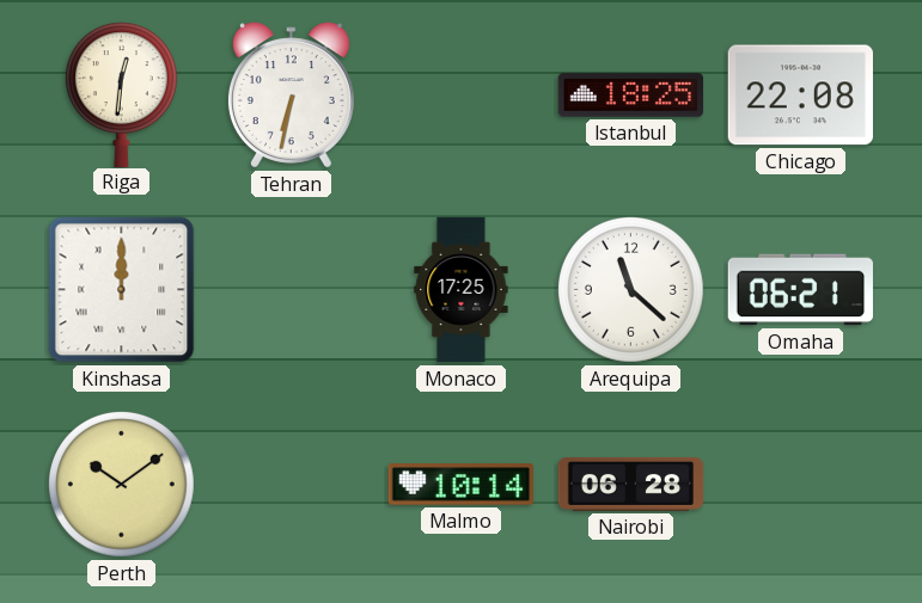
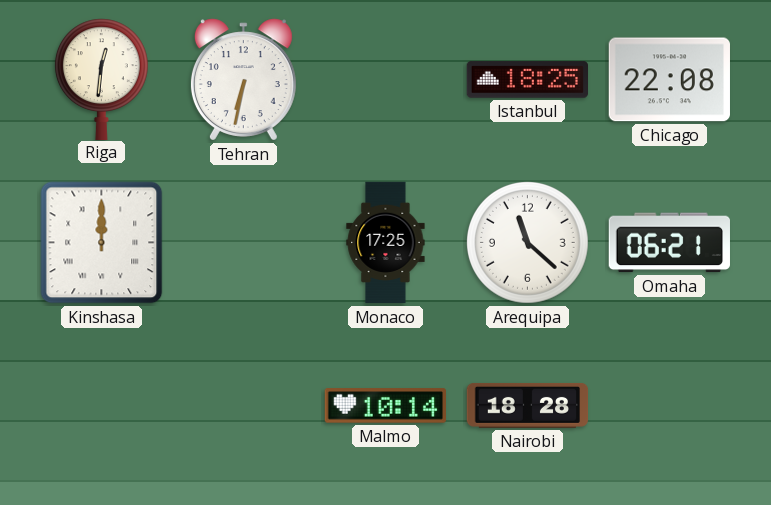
Perth: 10:09 -> none
Nairobi: 06:28 -> 18:28
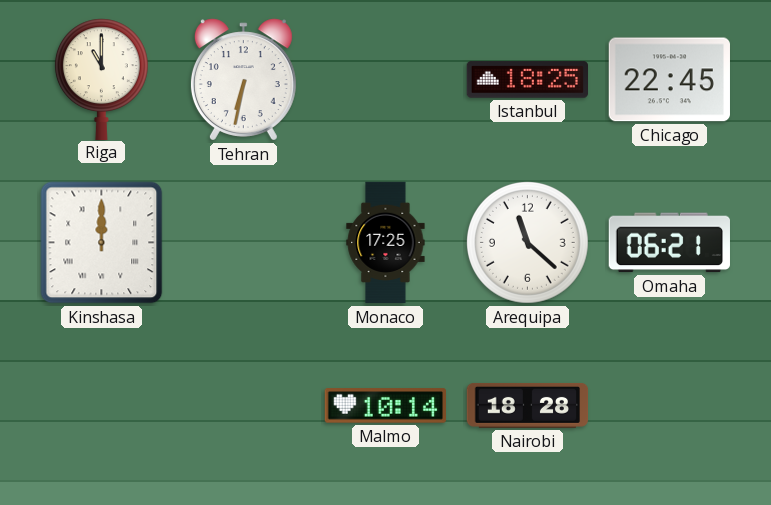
Riga: 12:31 -> 11:00
Chicago: 22:08 -> 22:45
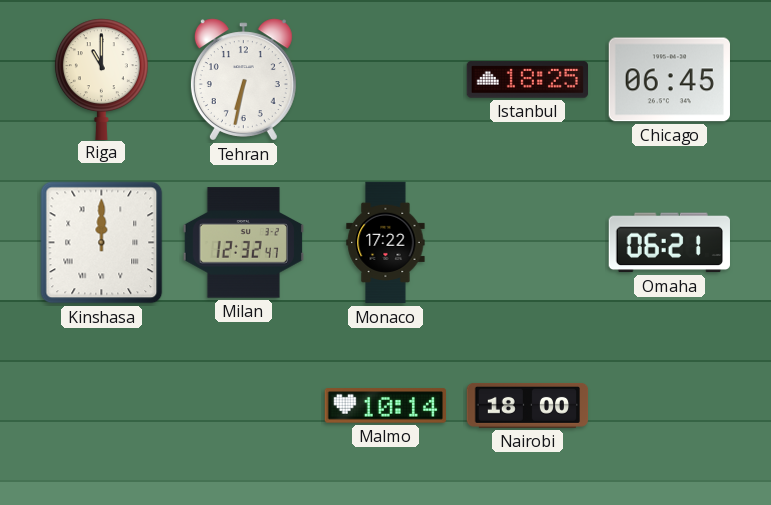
Chicago: 22:45 -> 06:45
Milan: none -> 12:32
Monaco: 17:25 -> 17:22
Arequipa: 11:22 -> none
Nairobi: 18:28 -> 18:00
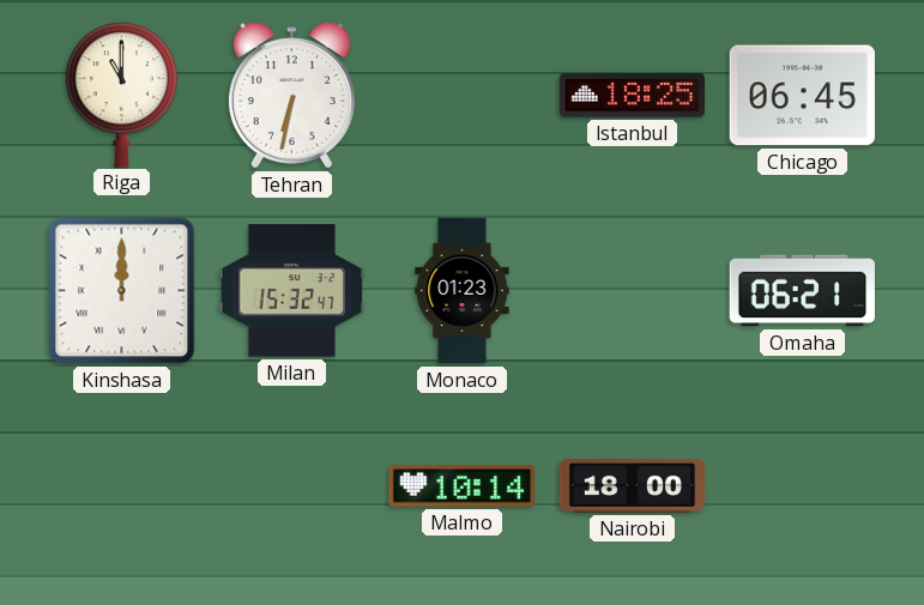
Milan: 12:32 -> 15:32
Monaco: 17:22 -> 01:23
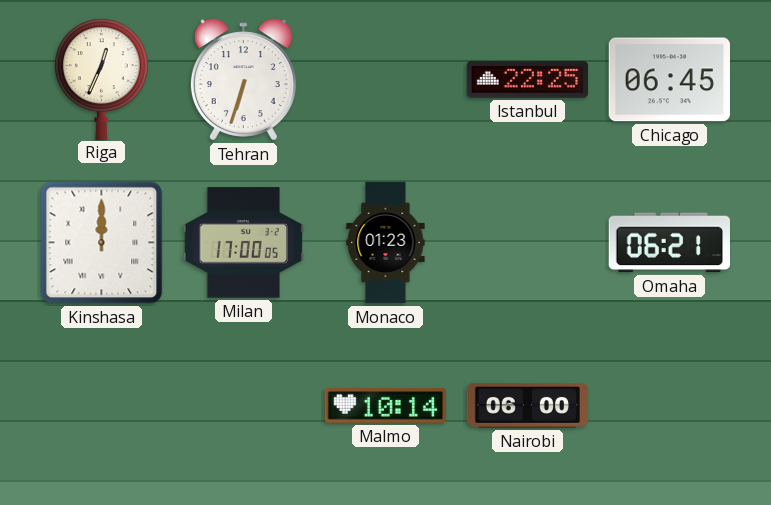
Riga: 11:00 -> 12:34
Tehran: 6:32 -> 6:33
Istanbul: 18:25 -> 22:25
Milan: 15:32 -> 17:00
Nairobi: 18:00 -> 06:00
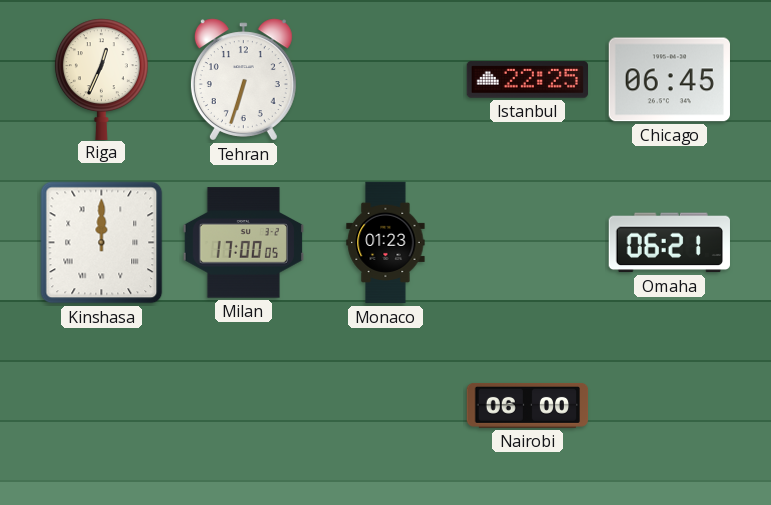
Malmo: 10:14 -> none
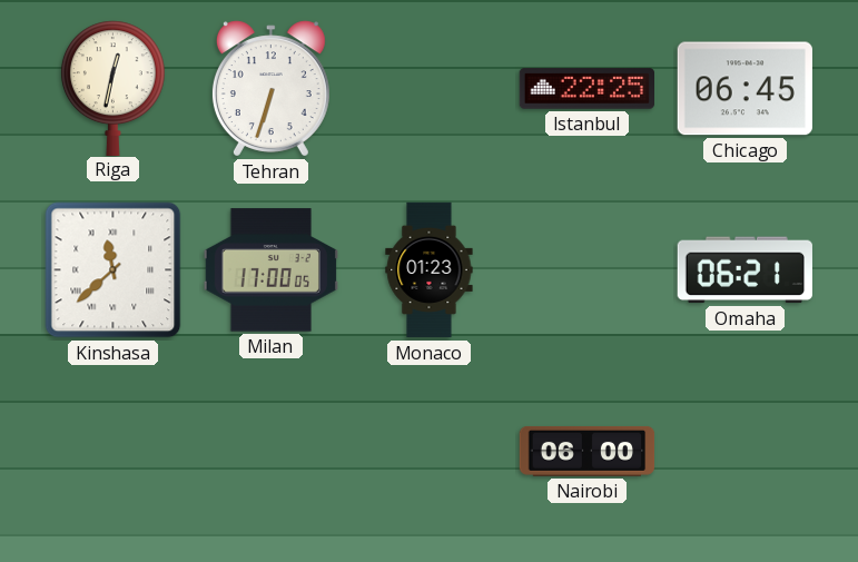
Riga: 12:34 -> 12:32
Kinshasa: 12:00 -> 11:38
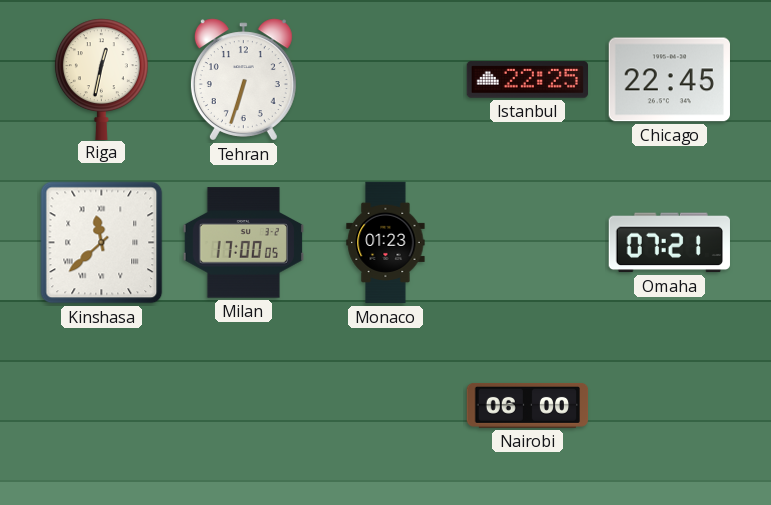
Chicago: 06:45 -> 22:45
Omaha: 06:21 -> 07:21
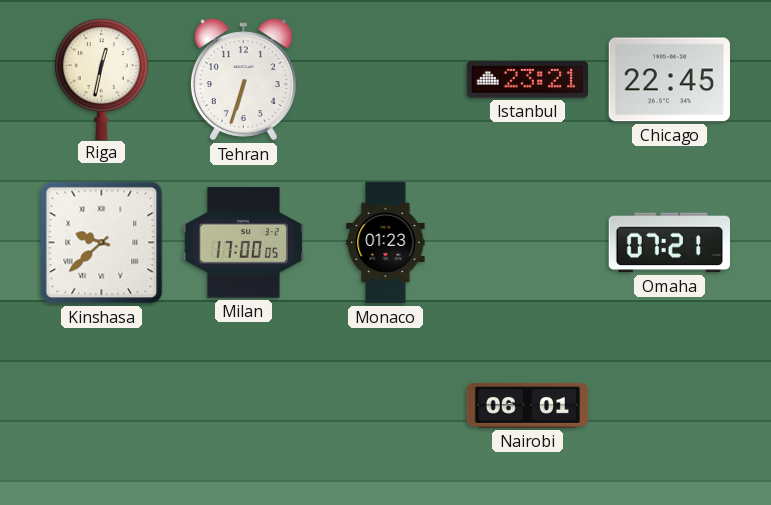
Istanbul: 22:25 -> 23:21
Kinshasa: 11:38 -> 9:38
Nairobi: 06:00 -> 06:01
